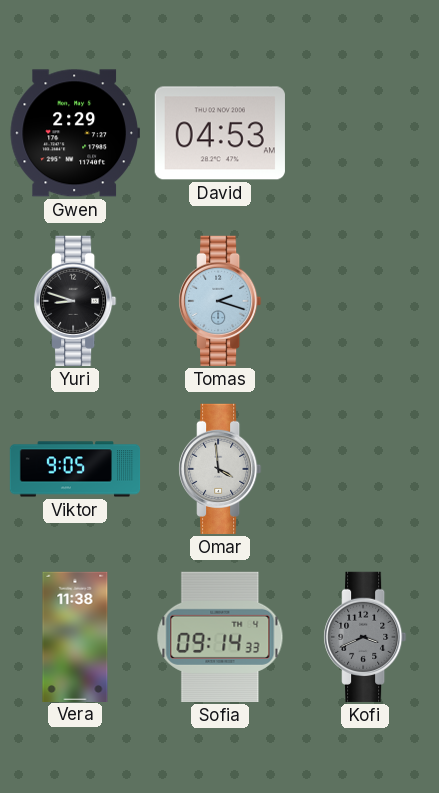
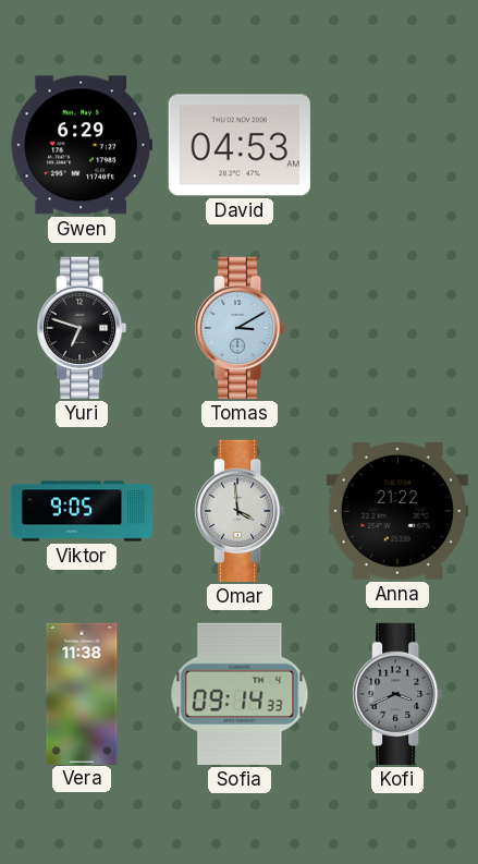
Gwen: 2:29 -> 6:29
Yuri: 8:48 -> 6:48
Tomas: 2:18 -> 3:10
Anna: none -> 21:22
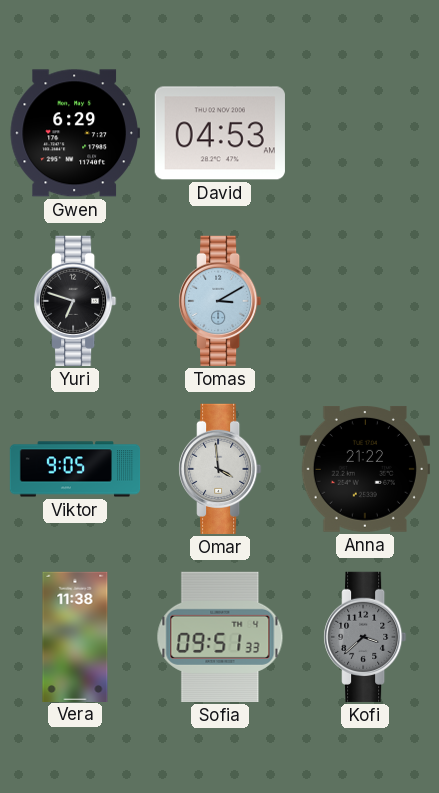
Sofia: 09:14 -> 09:51
Kofi: 3:41 -> 3:38
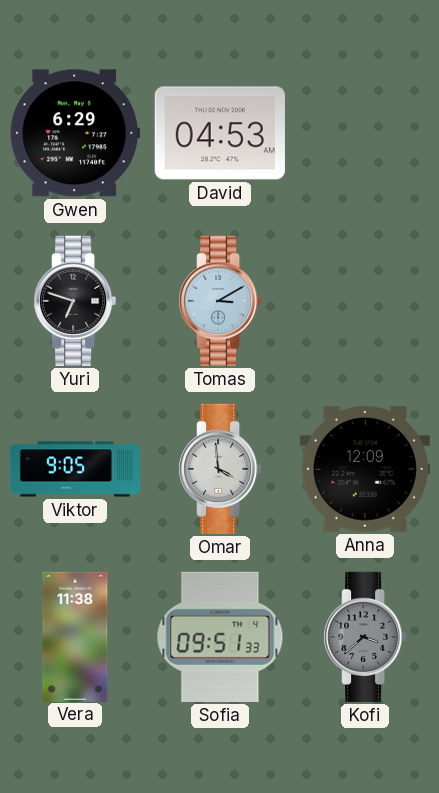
Anna: 21:22 -> 12:09
